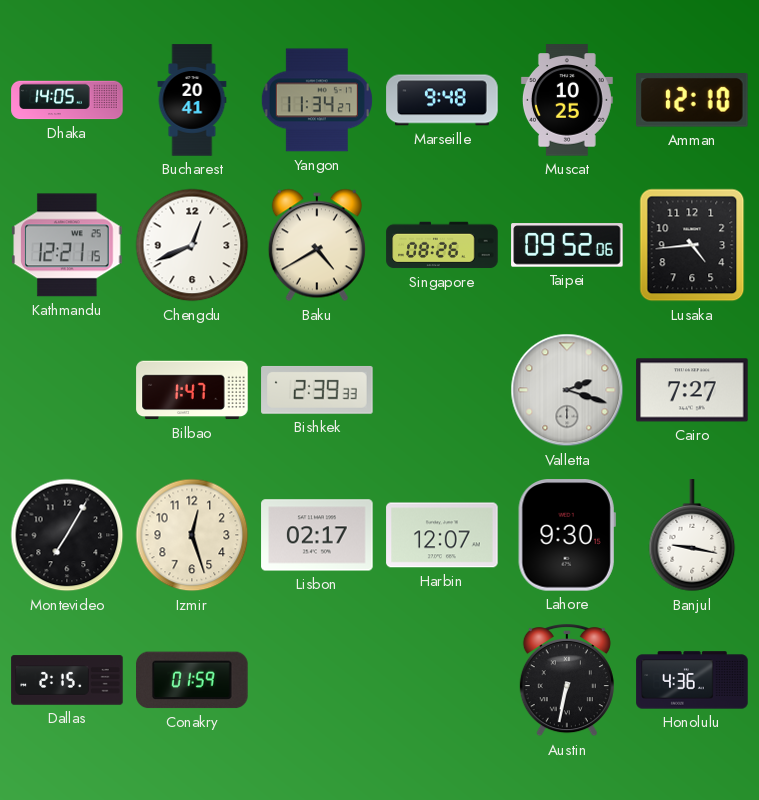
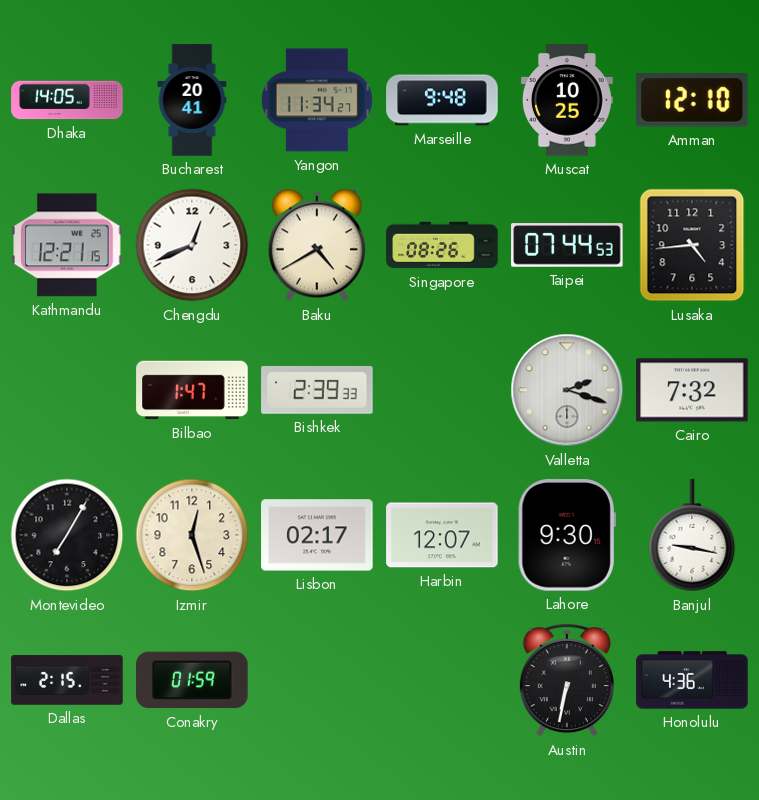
Taipei: 09:52 -> 07:44
Cairo: 7:27 -> 7:32
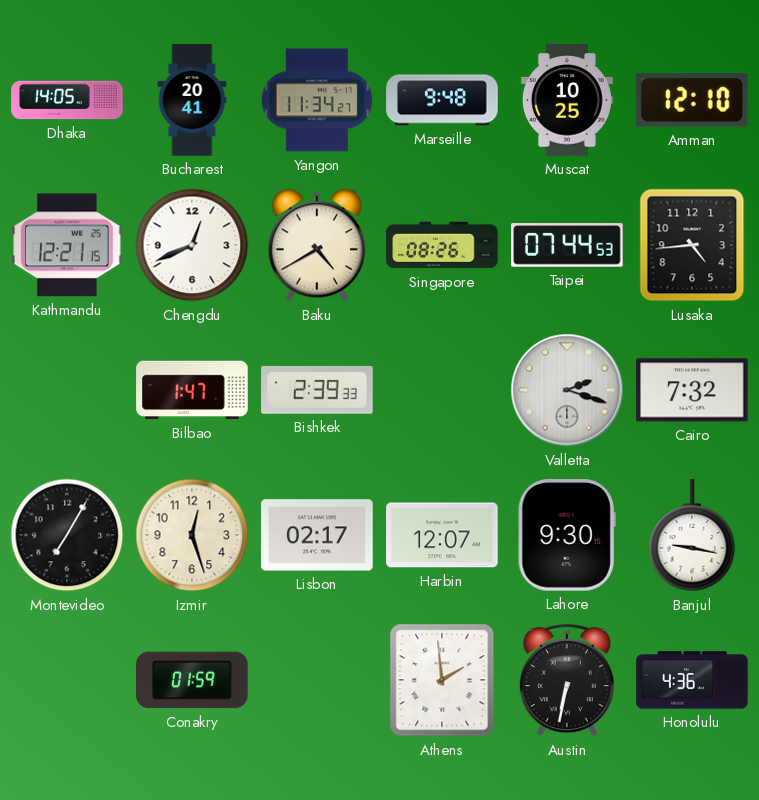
Dallas: 2:15 -> none
Athens: none -> 1:59
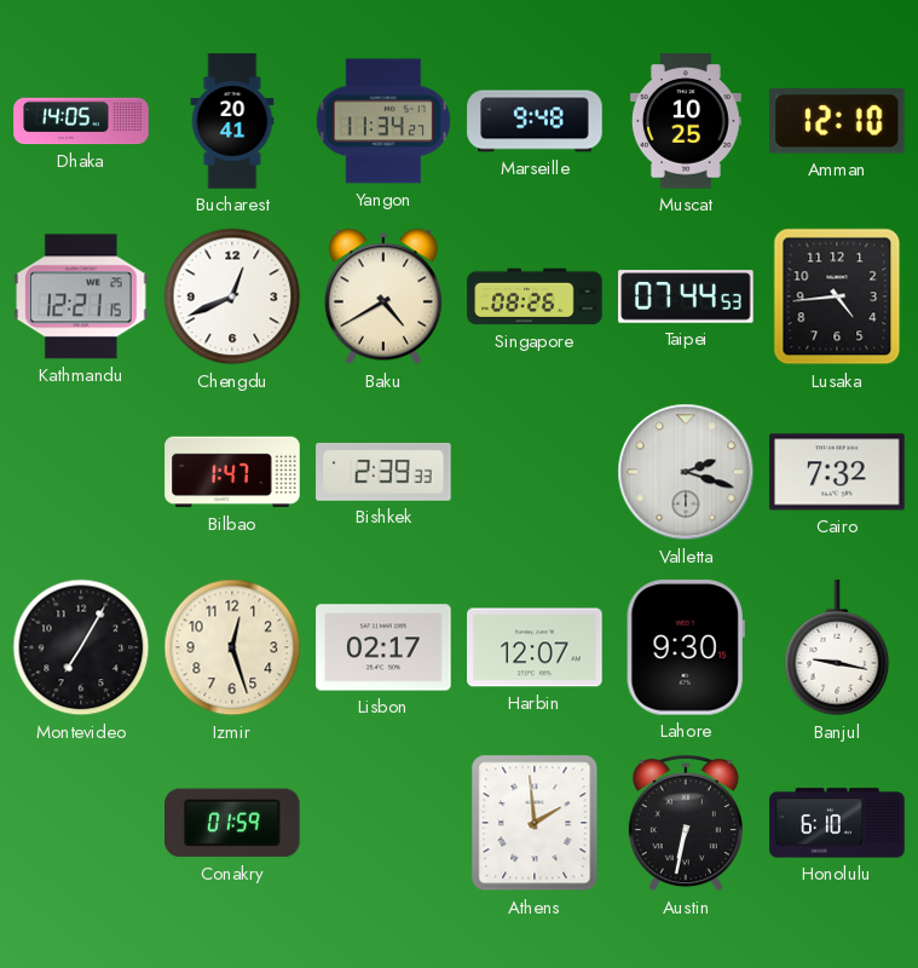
Honolulu: 4:36 -> 6:10
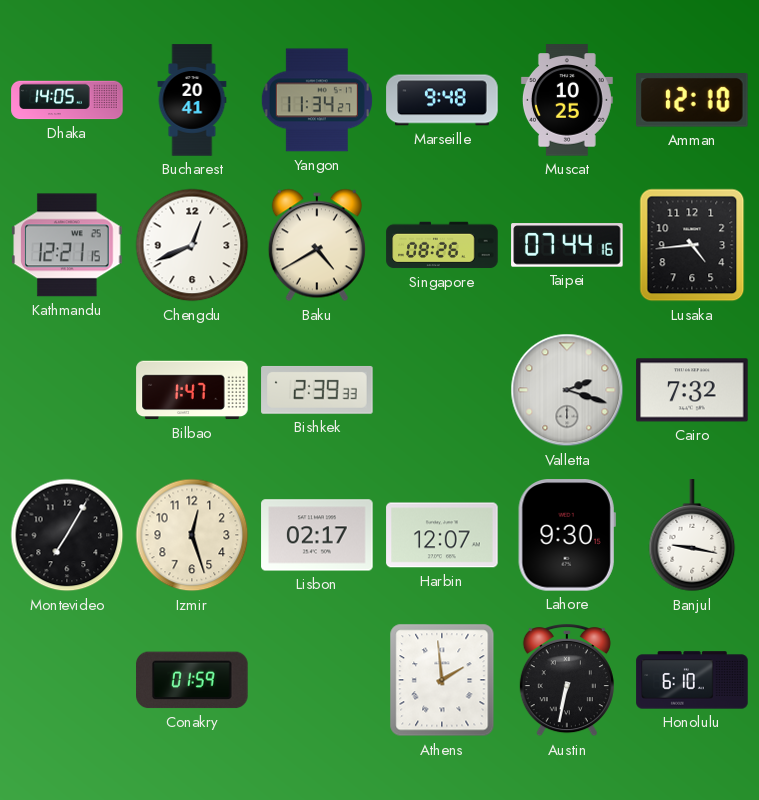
Taipei: 07:44:53 -> 07:44:16
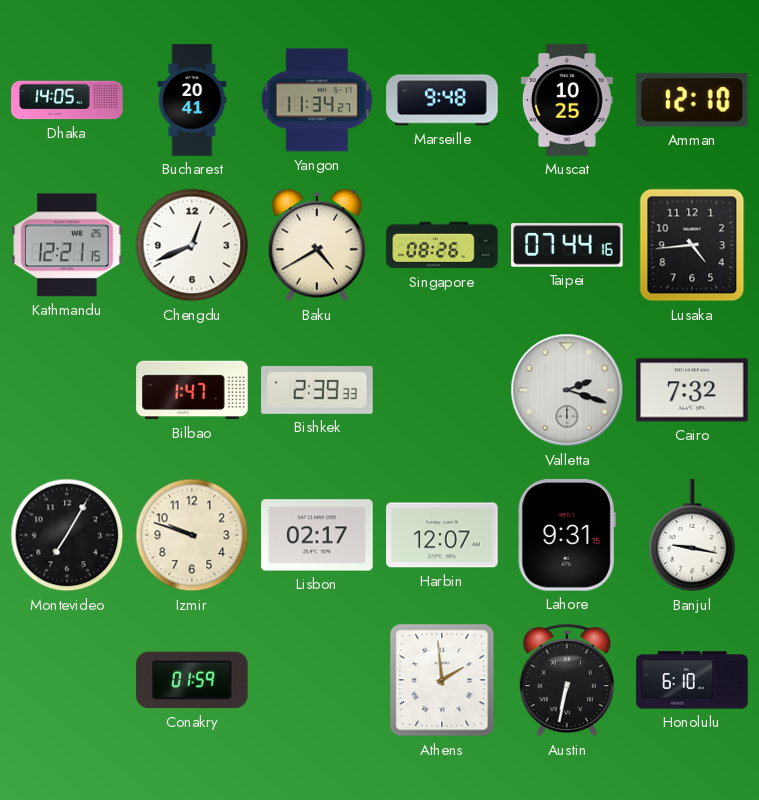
Izmir: 12:27 -> 9:48
Lahore: 9:30 -> 9:31
